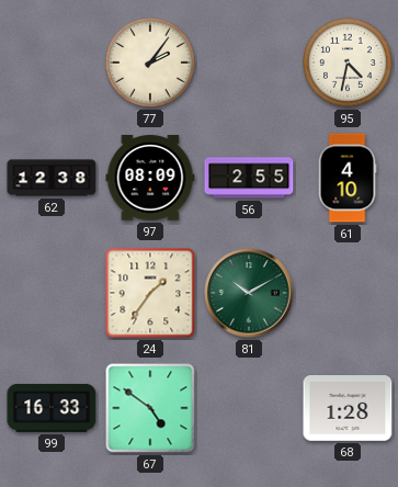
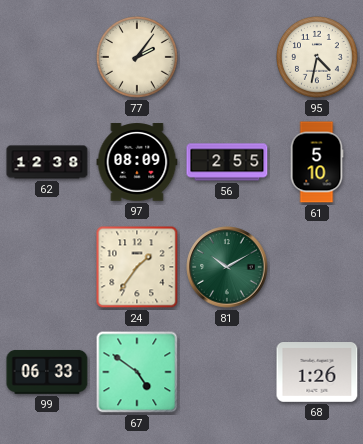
61: 4:10 -> 5:10
99: 16:33 -> 06:33
68: 1:28 -> 1:26
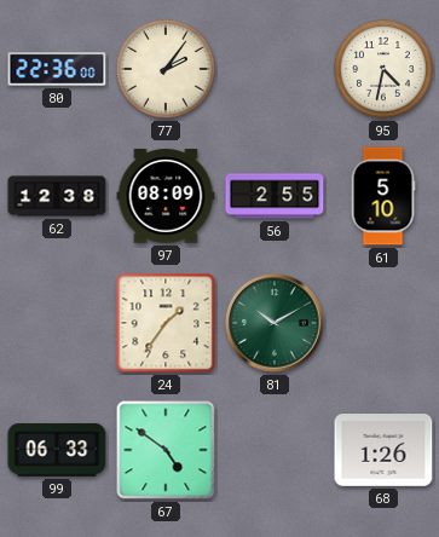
80: none -> 22:36
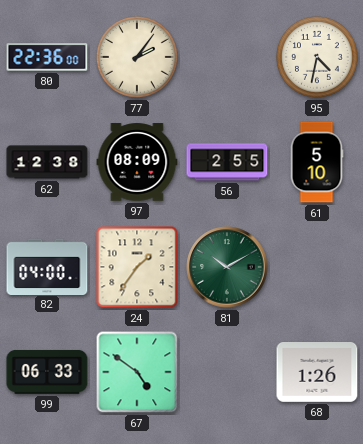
82: none -> 04:00
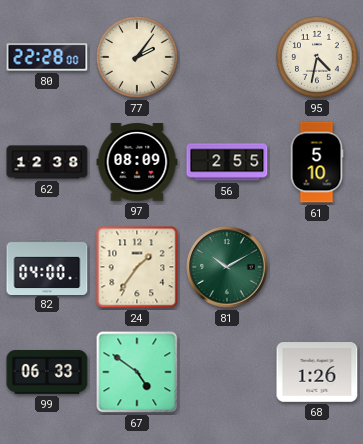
80: 22:36 -> 22:28
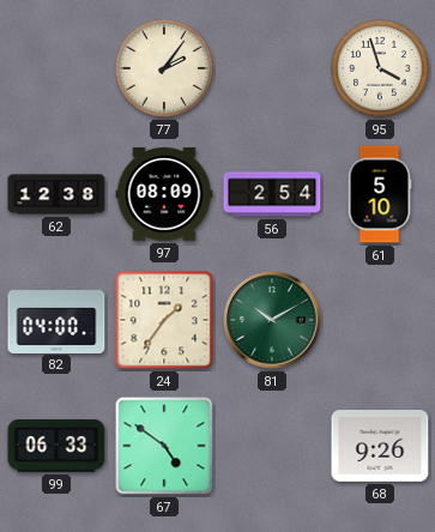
80: 22:28 -> none
95: 4:32 -> 3:57
56: 2:55 -> 2:54
68: 1:26 -> 9:26
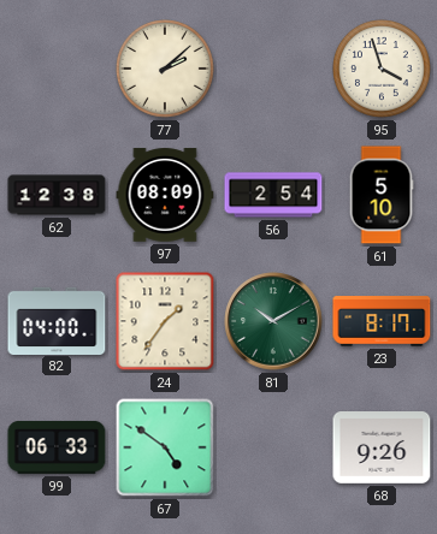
77: 2:06 -> 2:08
23: none -> 8:17
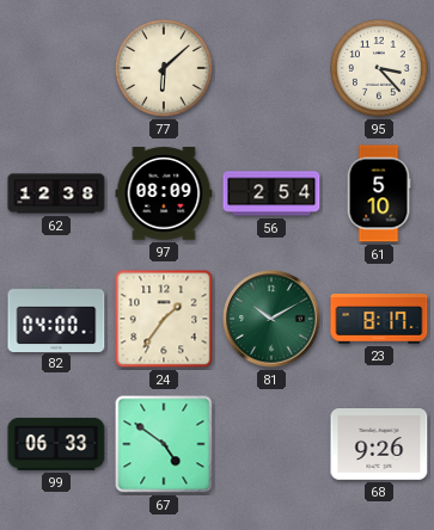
77: 2:08 -> 6:08
95: 3:57 -> 3:23
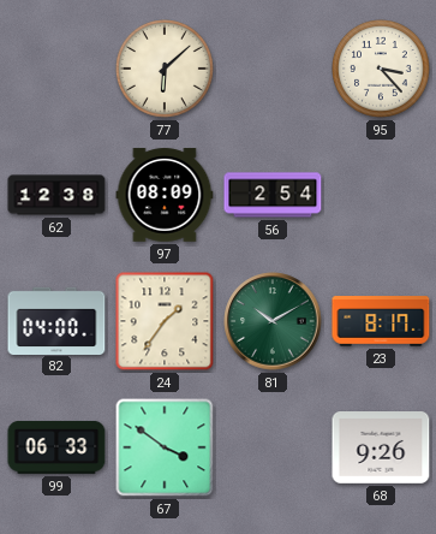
61: 5:10 -> none
67: 4:51 -> 3:51
